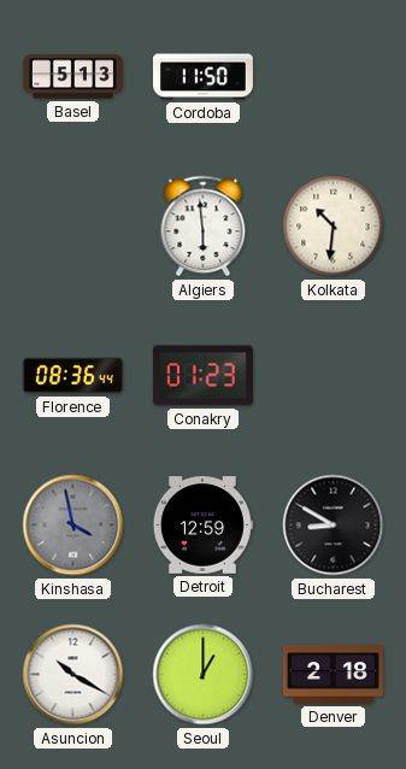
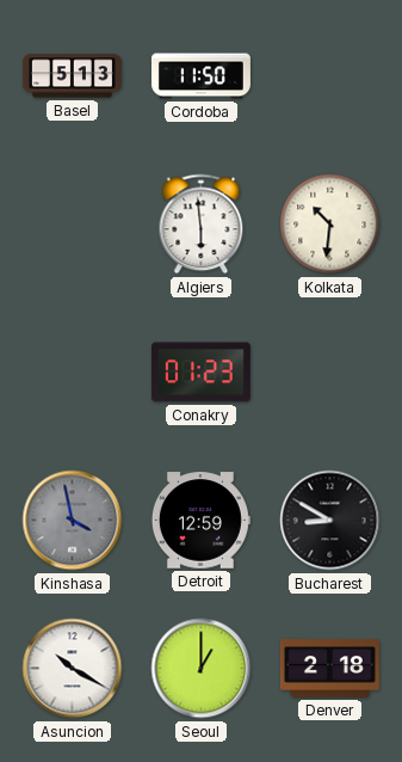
Florence: 08:36 -> none
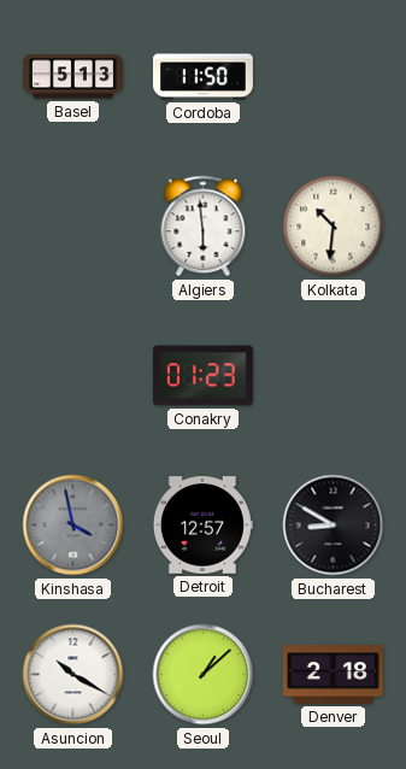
Detroit: 12:59 -> 12:57
Seoul: 1:00 -> 1:08
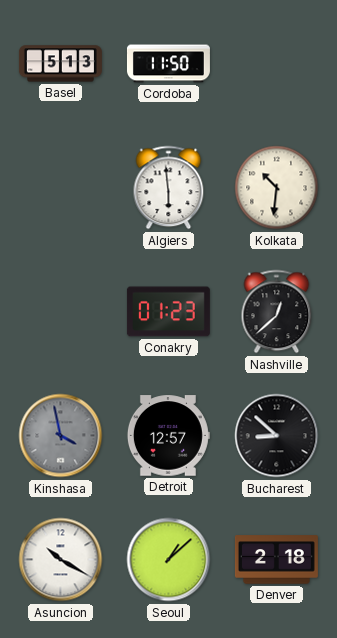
Nashville: none -> 12:38
Bucharest: 8:50 -> 8:52
